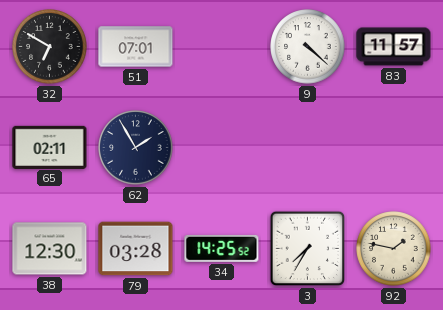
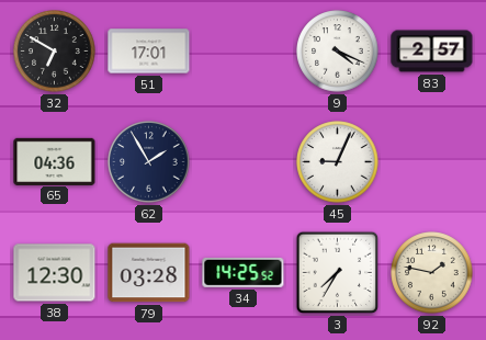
51: 07:01 -> 17:01
9: 4:22 -> 4:19
83: 11:57 -> 2:57
65: 02:11 -> 04:36
45: none -> 9:04
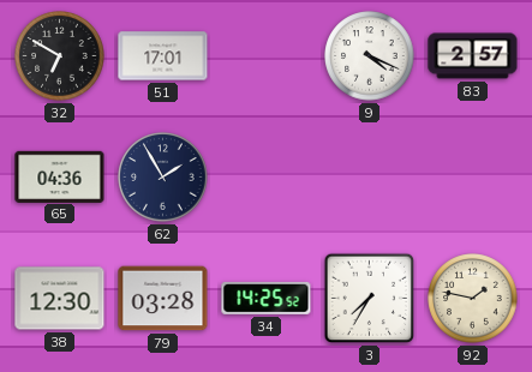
45: 9:04 -> none
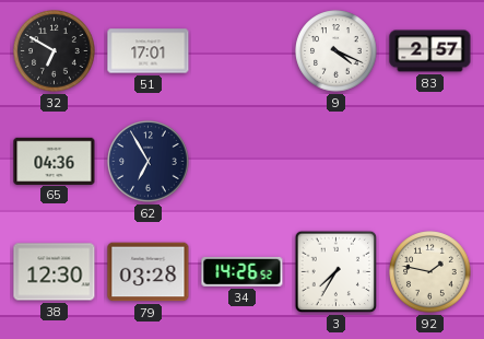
62: 1:55 -> 6:55
34: 14:25 -> 14:26
